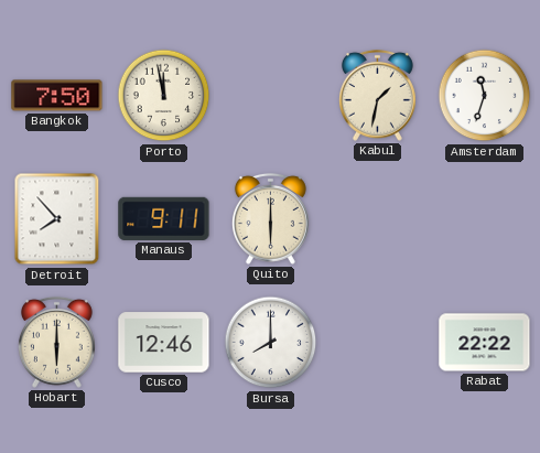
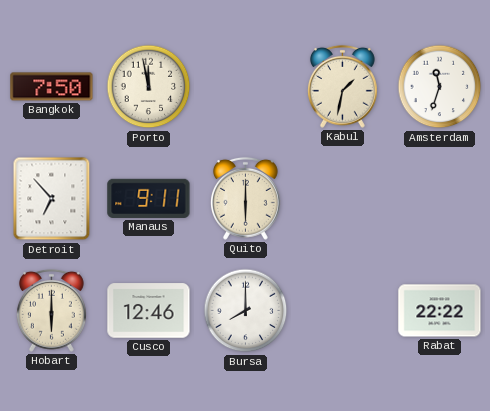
Detroit: 7:53 -> 6:53
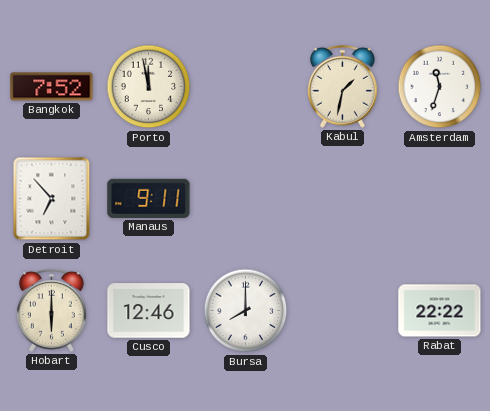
Bangkok: 7:50 -> 7:52
Quito: 6:00 -> none
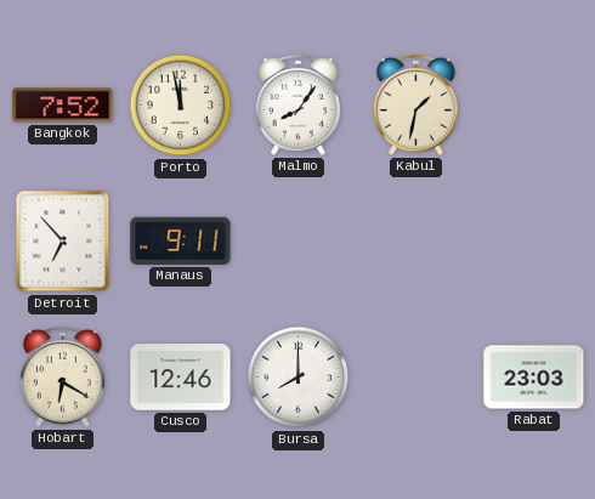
Malmo: none -> 8:06
Amsterdam: 11:33 -> none
Hobart: 6:00 -> 6:20
Rabat: 22:22 -> 23:03
